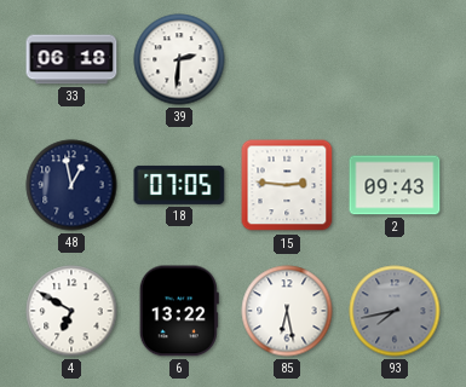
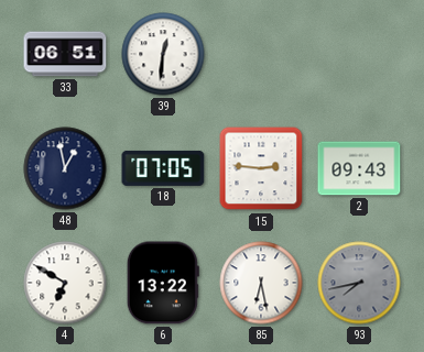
33: 06:18 -> 06:51
39: 2:31 -> 12:31
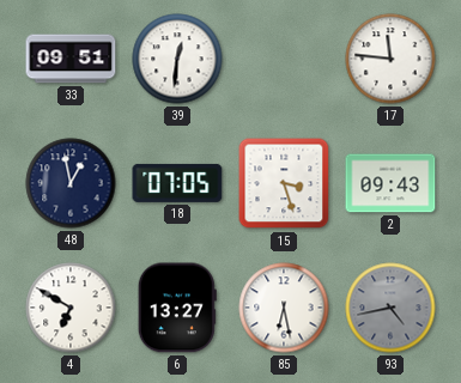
33: 06:51 -> 09:51
17: none -> 11:46
15: 2:46 -> 3:27
6: 13:22 -> 13:27
93: 7:43 -> 4:43
